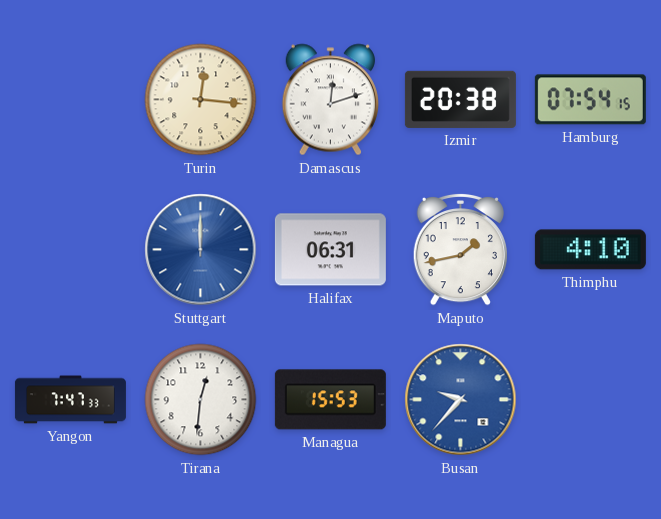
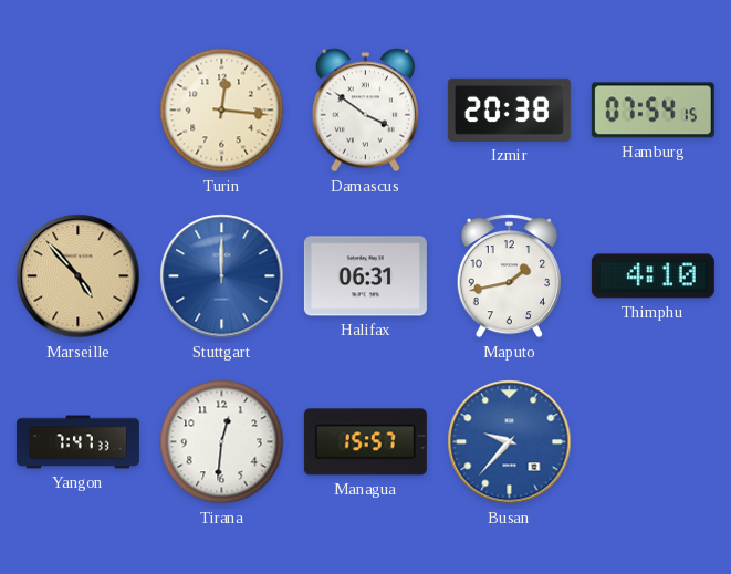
Damascus: 12:12 -> 3:51
Marseille: none -> 4:53
Managua: 15:53 -> 15:57
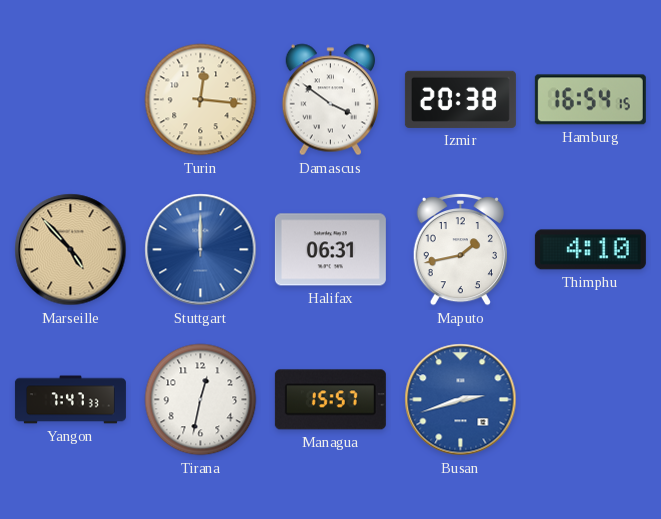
Hamburg: 07:54 -> 16:54
Tirana: 12:31 -> 12:32
Busan: 9:37 -> 2:42
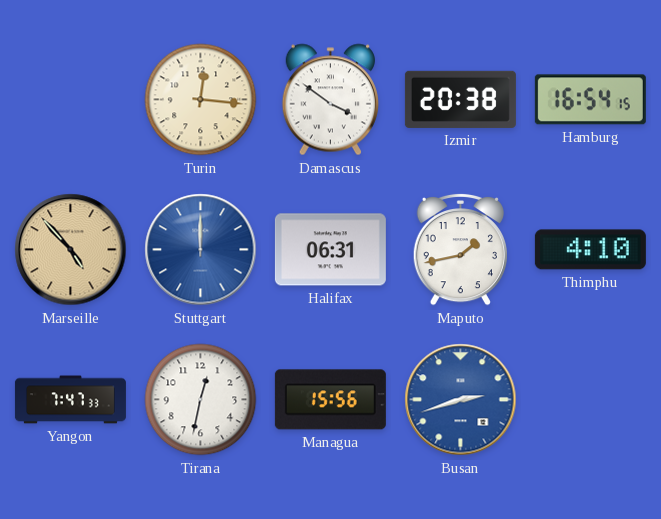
Managua: 15:57 -> 15:56
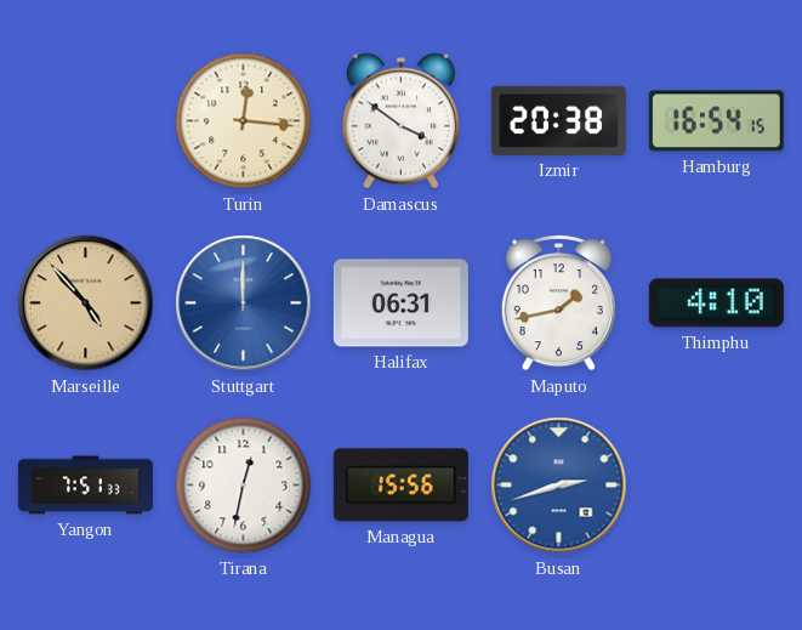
Yangon: 7:47 -> 7:51
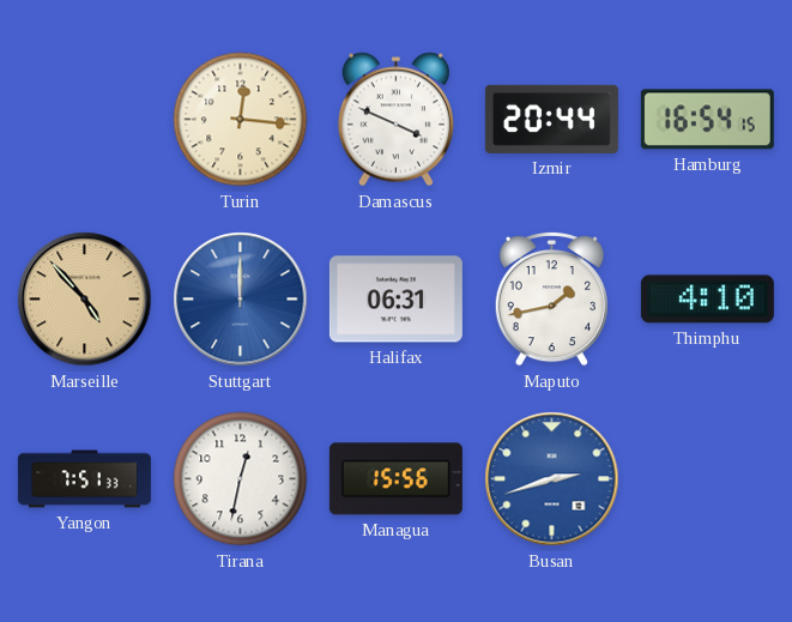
Damascus: 3:51 -> 3:49
Izmir: 20:38 -> 20:44
